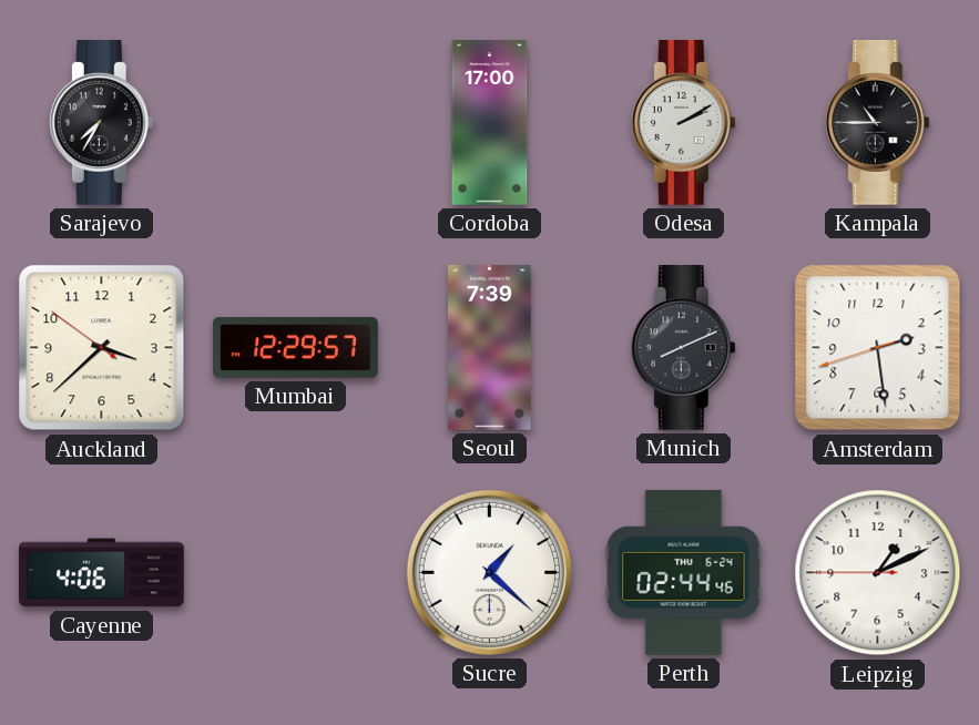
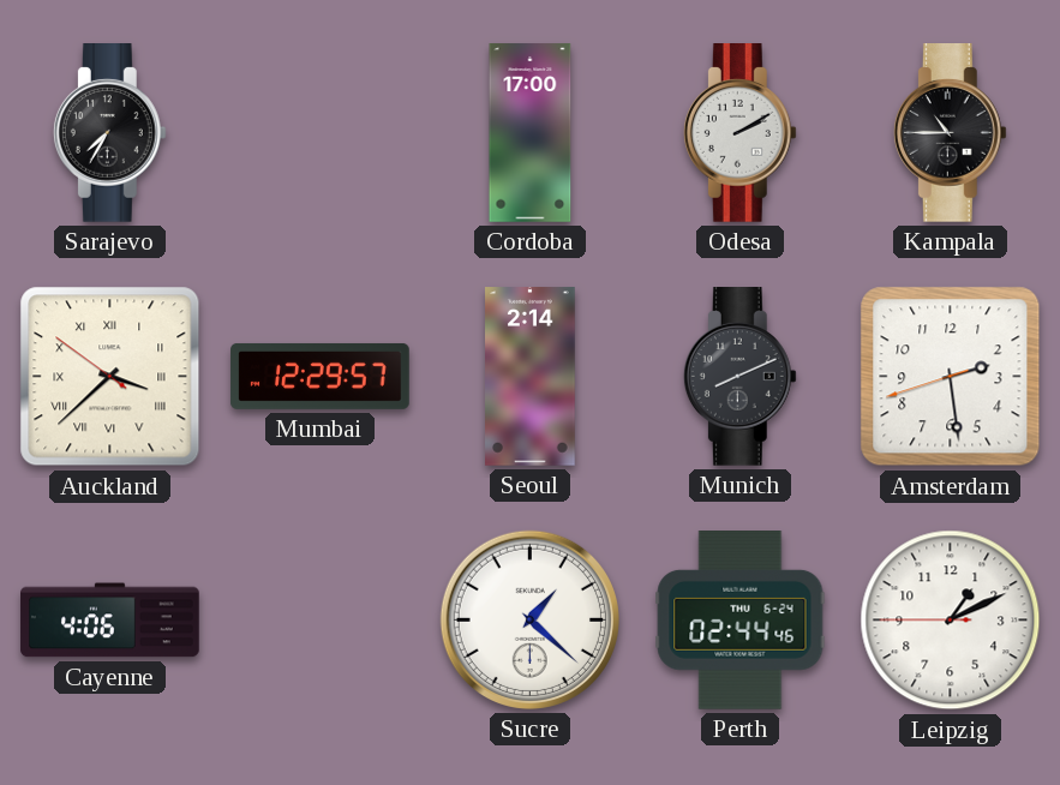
Auckland numerals: Arabic -> Roman
Seoul: 7:39 -> 2:14
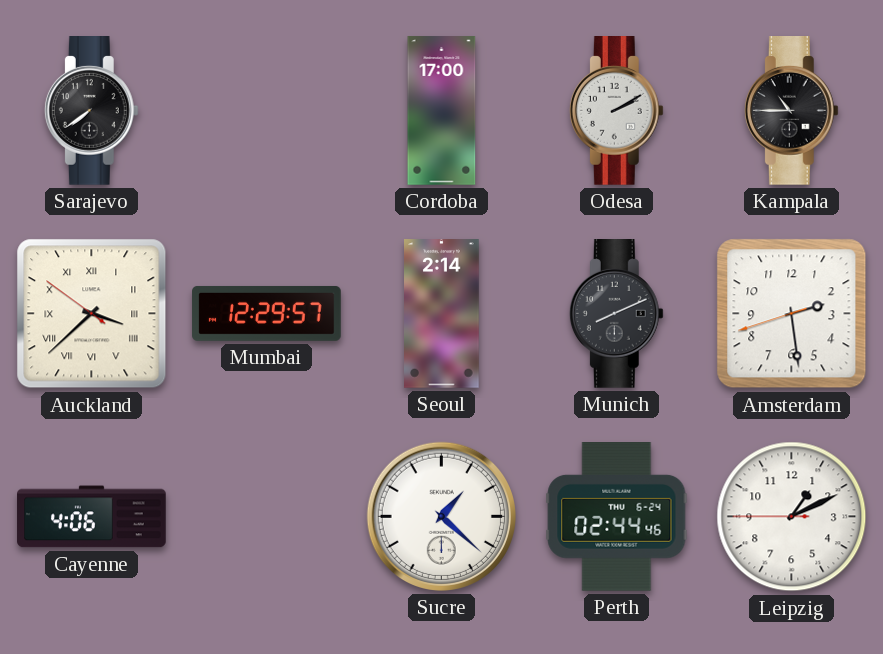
Sarajevo: 7:35 -> 7:39
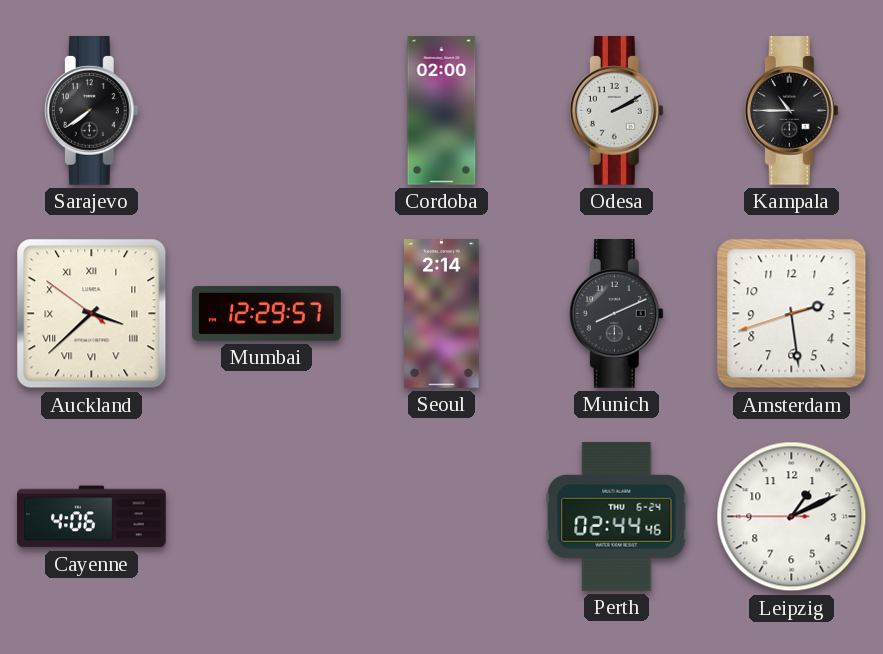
Cordoba: 17:00 -> 02:00
Sucre: 1:22 -> none
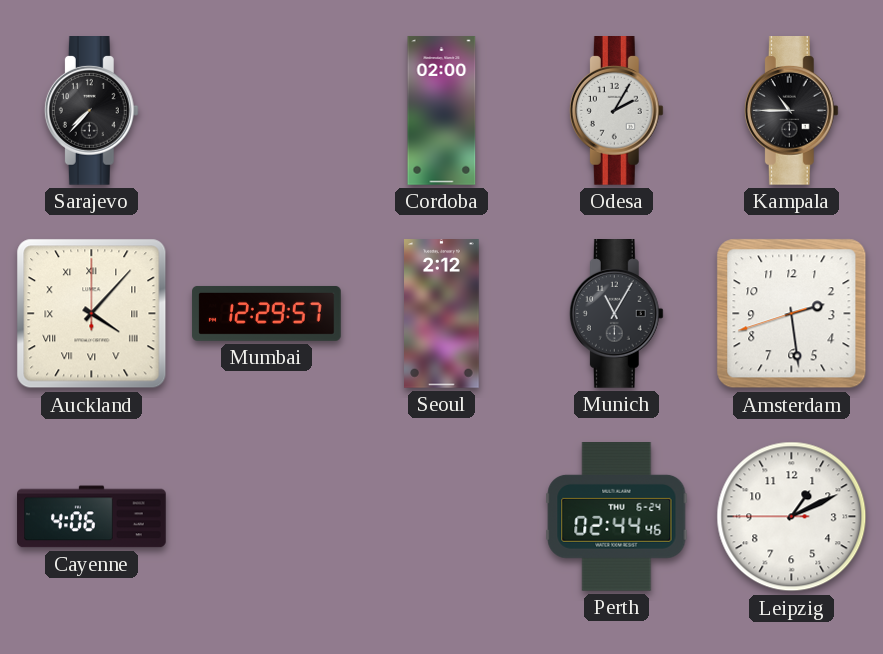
Sarajevo: 7:39 -> 7:37
Odesa: 2:10 -> 2:05
Auckland: 3:37 -> 4:07
Seoul: 2:14 -> 2:12
Munich: 8:11 -> 11:05
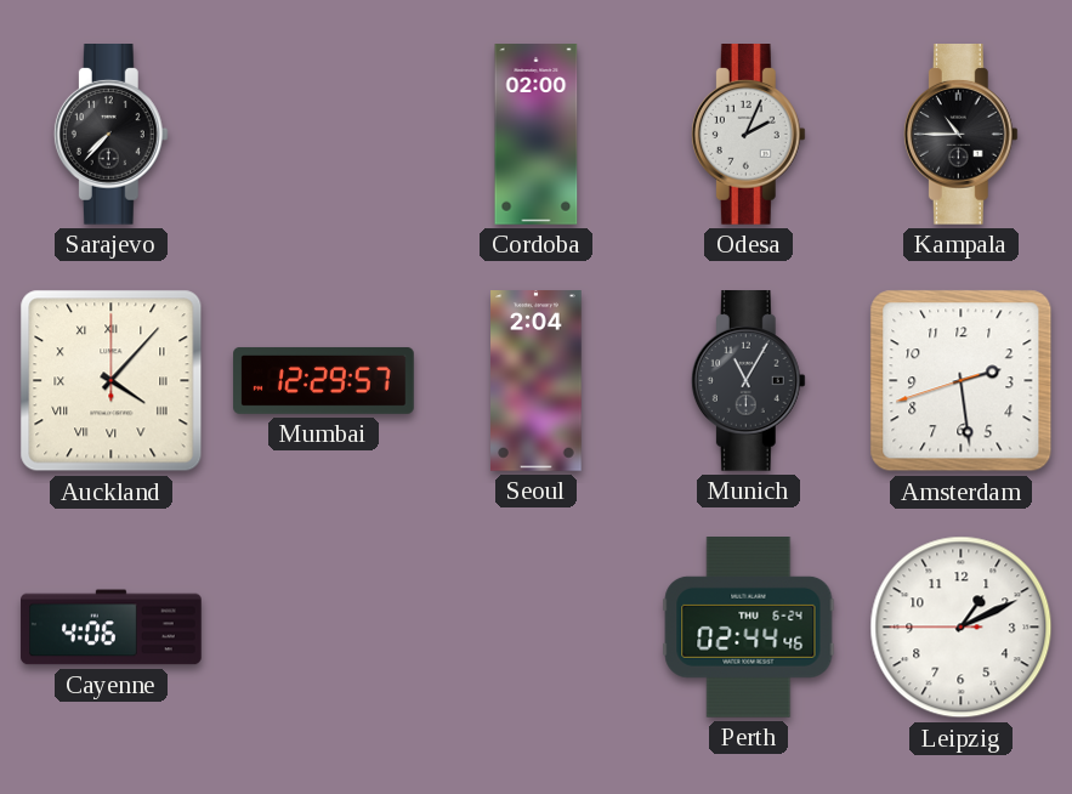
Odesa: 2:05 -> 2:04
Seoul: 2:12 -> 2:04
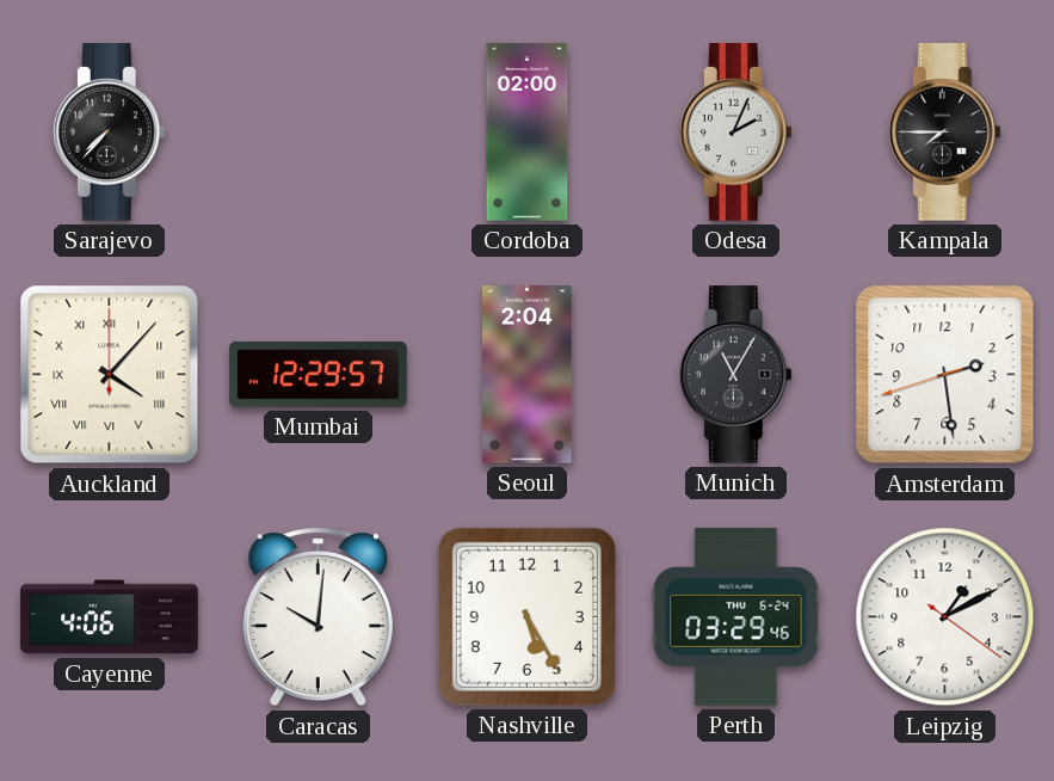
Kampala: 10:45 -> 7:45
Caracas: none -> 10:01
Nashville: none -> 5:25
Perth: 02:44 -> 03:29
Leipzig: 1:10:45 -> 1:10:21
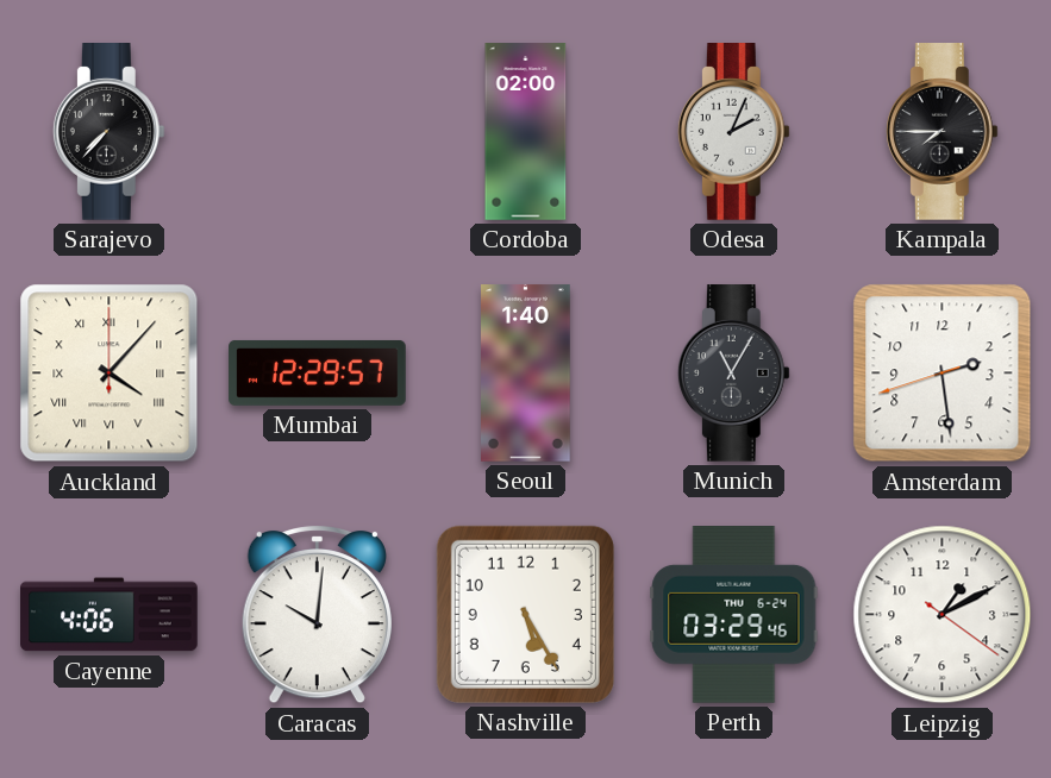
Seoul: 2:04 -> 1:40
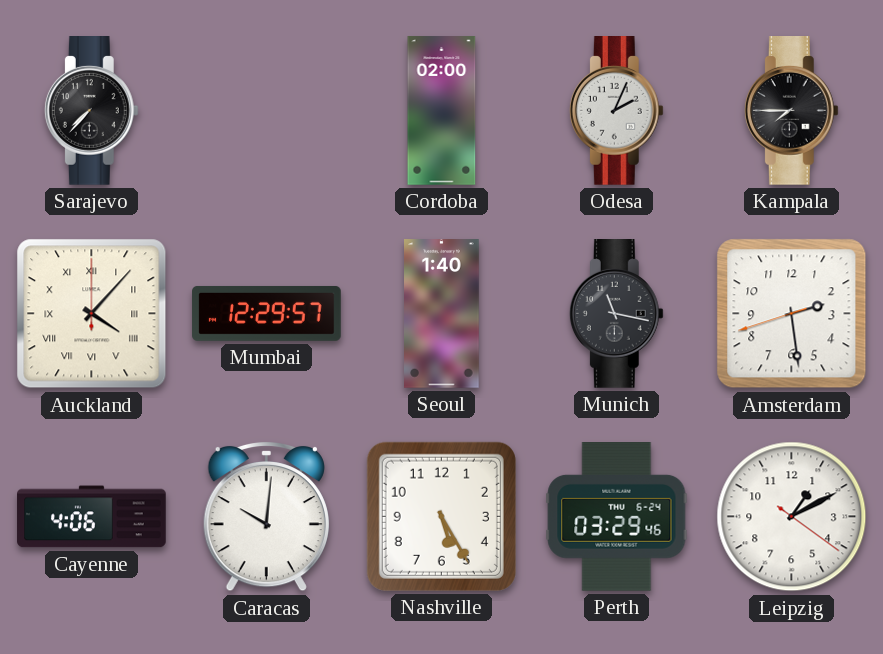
Munich: 11:05 -> 11:17
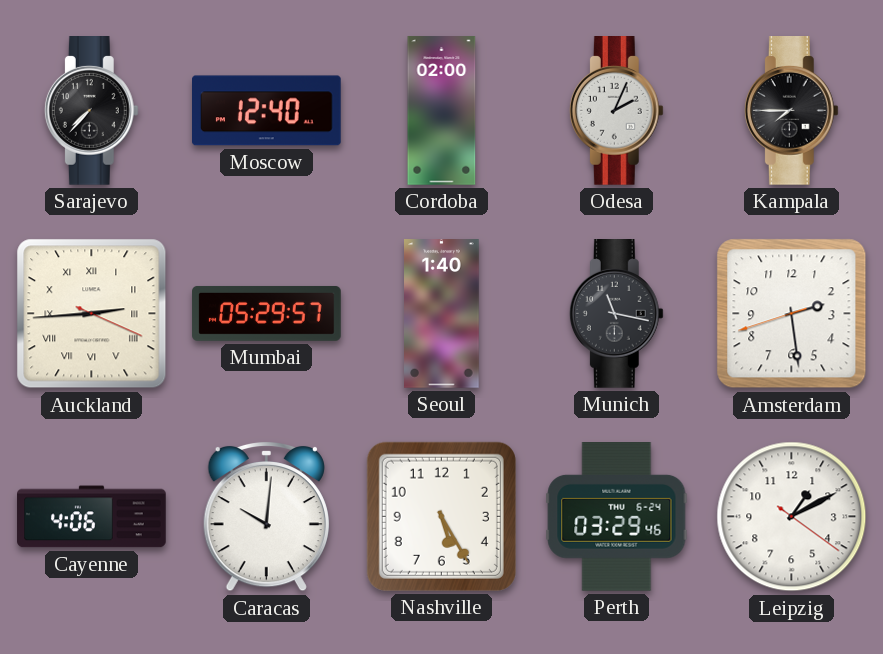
Moscow: none -> 12:40
Auckland: 4:07 -> 2:44
Mumbai: 12:29 -> 05:29
